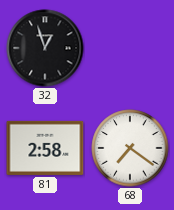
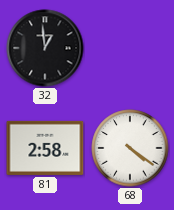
32: 12:57 -> 12:59
68: 7:21 -> 4:21
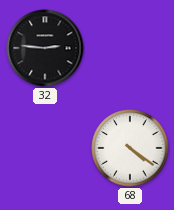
32: 12:59 -> 2:46
81: 2:58 -> none
